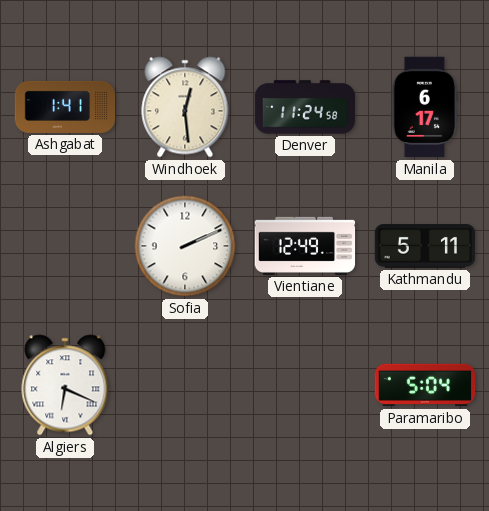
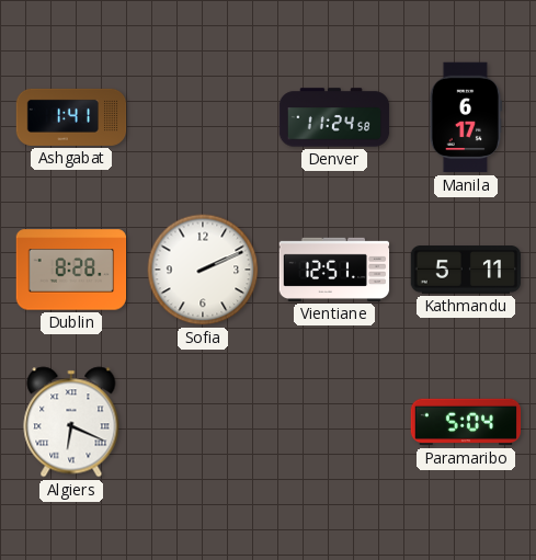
Windhoek: 12:29 -> none
Dublin: none -> 8:28
Vientiane: 12:49 -> 12:51
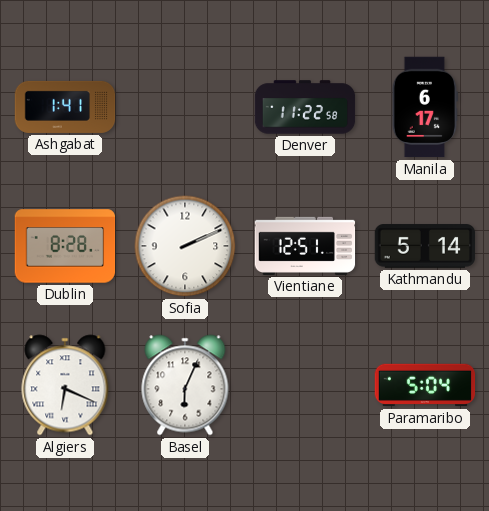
Denver: 11:24 -> 11:22
Kathmandu: 5:11 -> 5:14
Basel: none -> 6:04
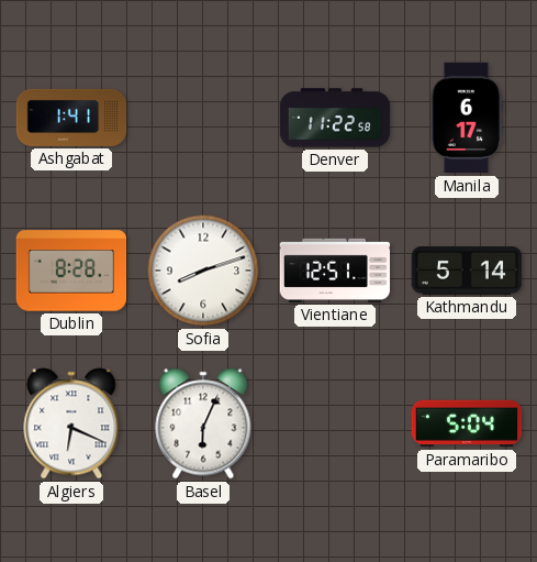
Sofia: 2:11 -> 8:12
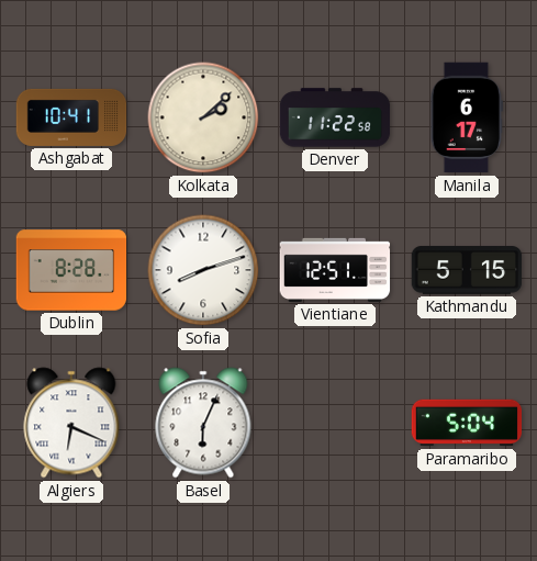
Ashgabat: 1:41 -> 10:41
Kolkata: none -> 2:08
Kathmandu: 5:14 -> 5:15
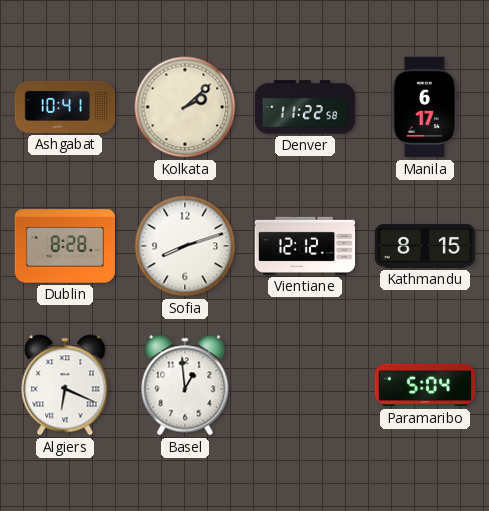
Vientiane: 12:51 -> 12:12
Kathmandu: 5:15 -> 8:15
Basel: 6:04 -> 12:59
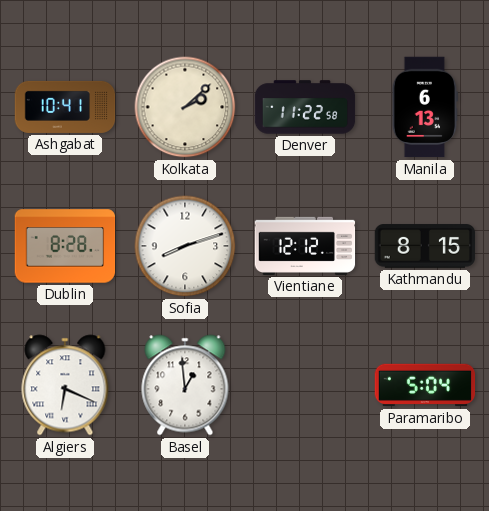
Manila: 6:17 -> 6:13
